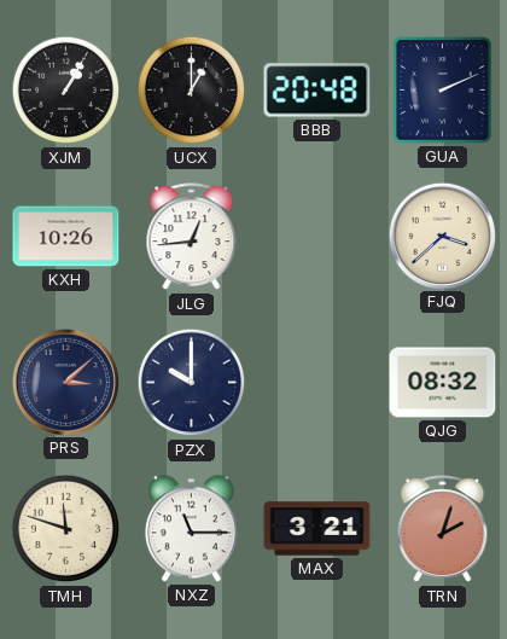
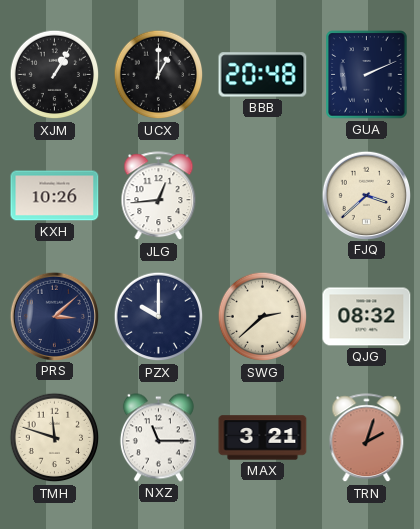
SWG: none -> 2:38
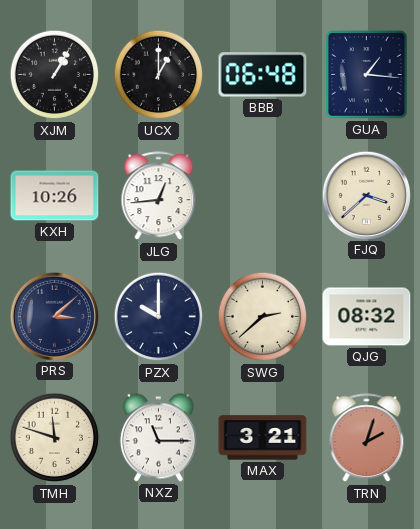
BBB: 20:48 -> 06:48
GUA: 2:11 -> 1:16
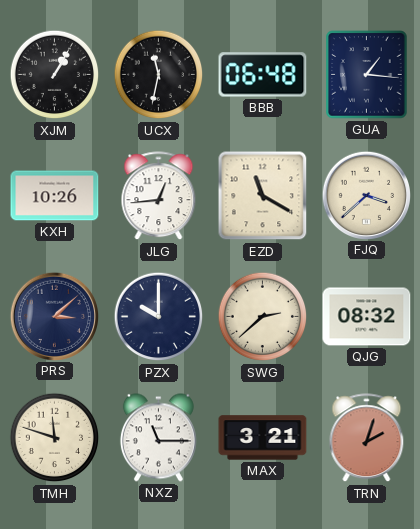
UCX: 1:00 -> 11:32
EZD: none -> 11:20
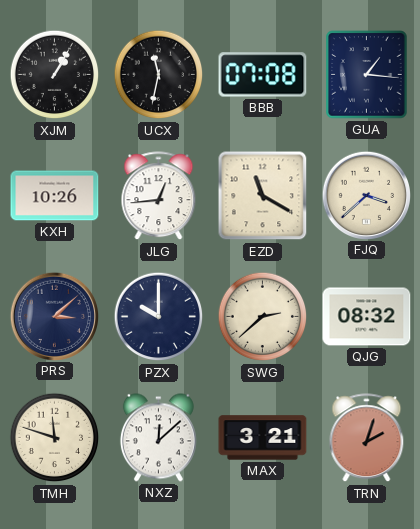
BBB: 06:48 -> 07:08
NXZ: 11:15 -> 12:08
